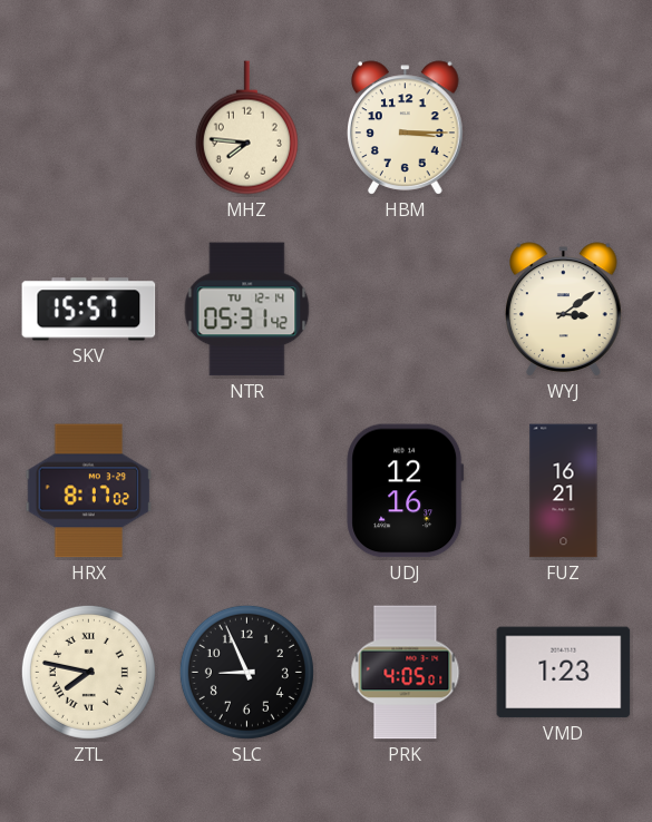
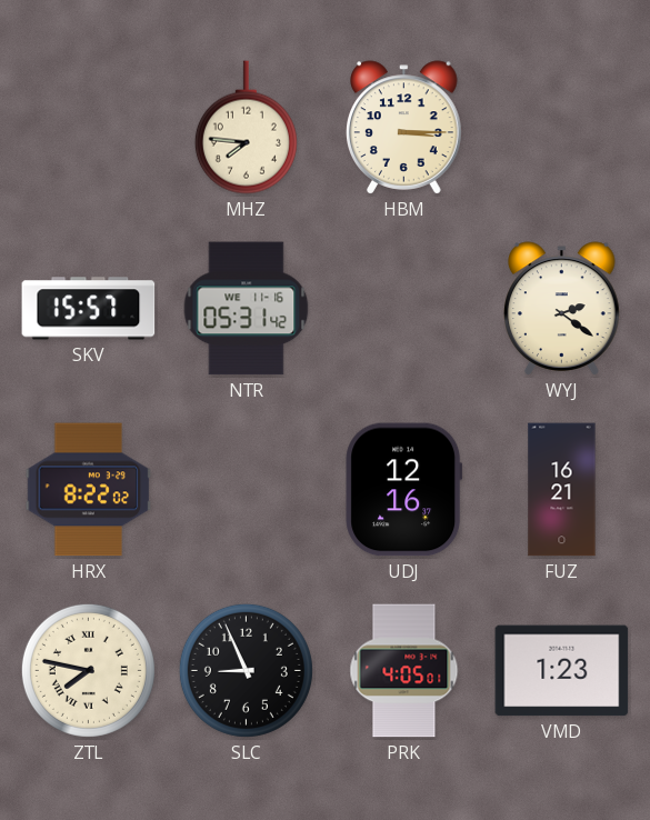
NTR date: TU 12-14 -> WE 11-16
WYJ: 3:09 -> 2:21
HRX: 8:17 -> 8:22
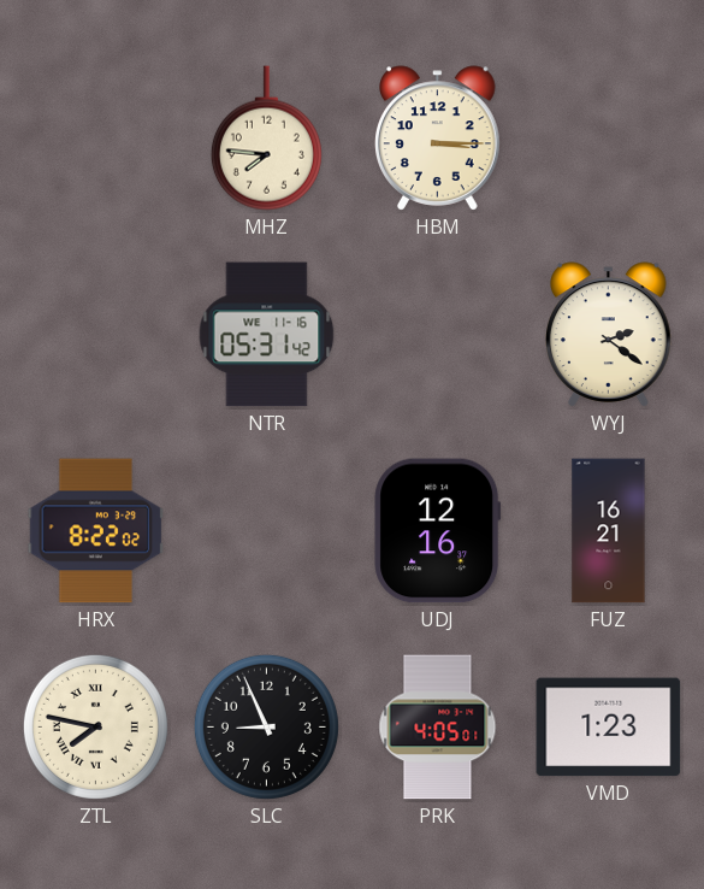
SKV: 15:57 -> none
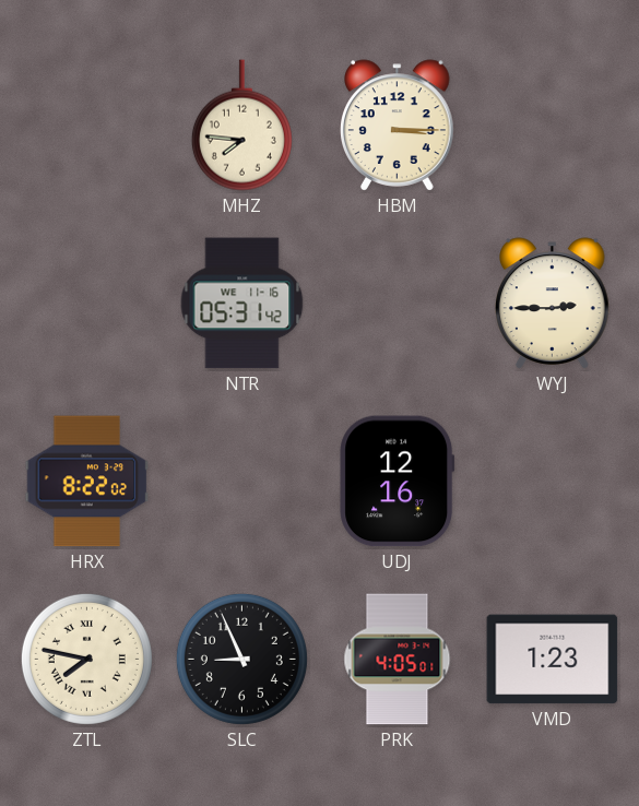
WYJ: 2:21 -> 2:45
FUZ: 16:21 -> none
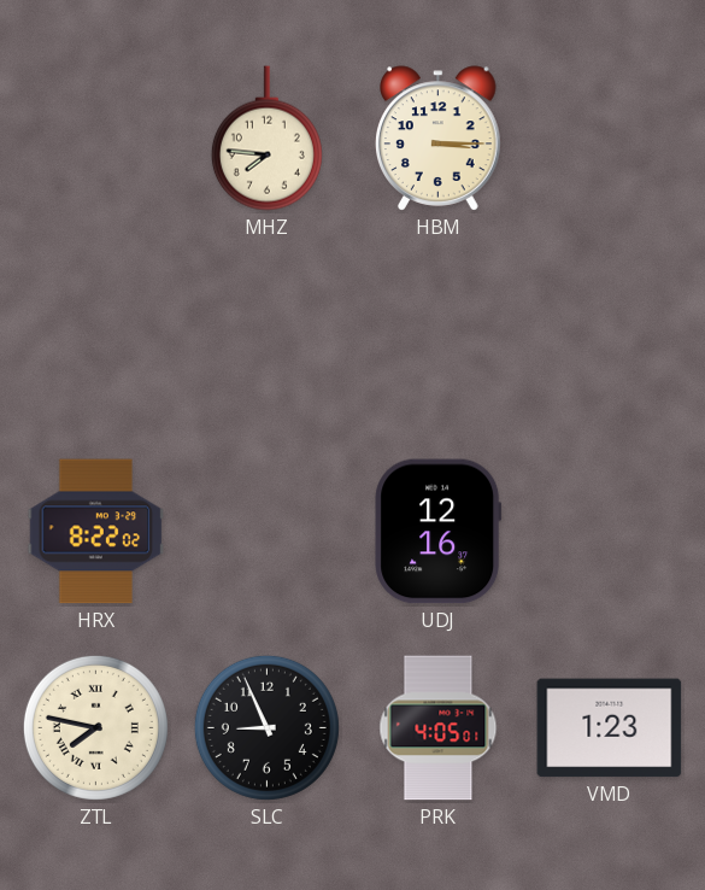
NTR: 05:31 -> none
WYJ: 2:45 -> none
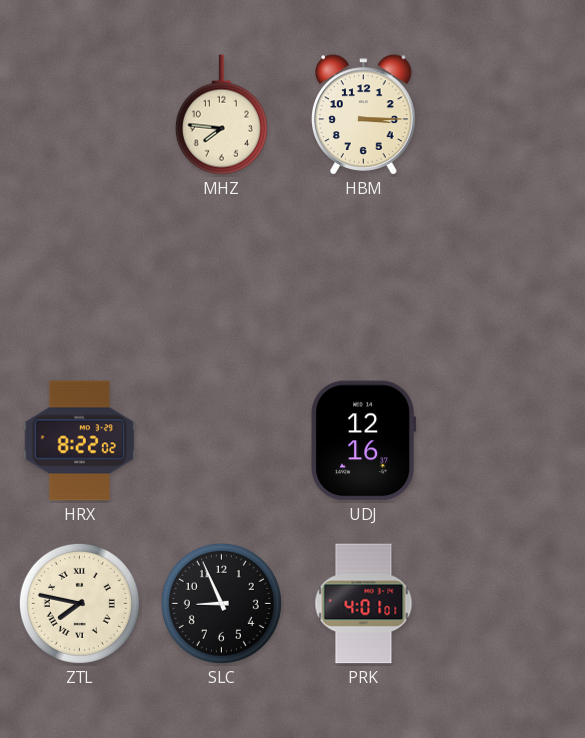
PRK: 4:05 -> 4:01
VMD: 1:23 -> none
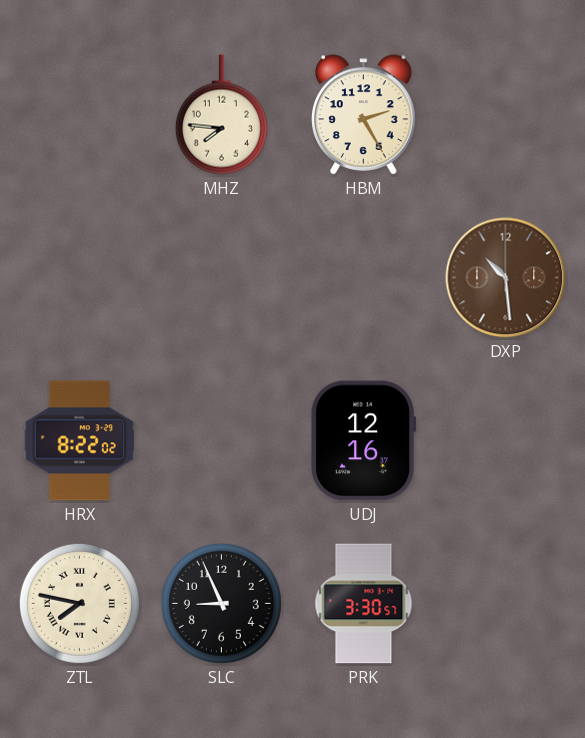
HBM: 3:15 -> 2:25
DXP: none -> 10:29
PRK: 4:01 -> 3:30
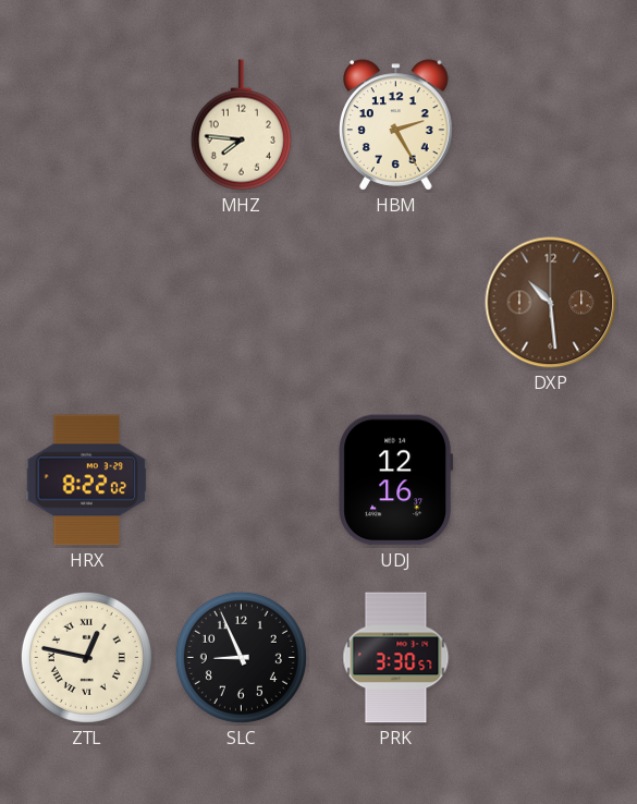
ZTL: 7:47 -> 12:47
